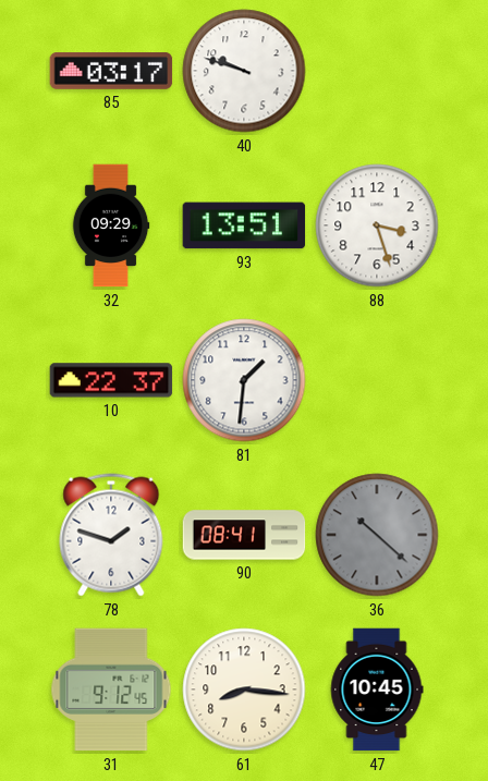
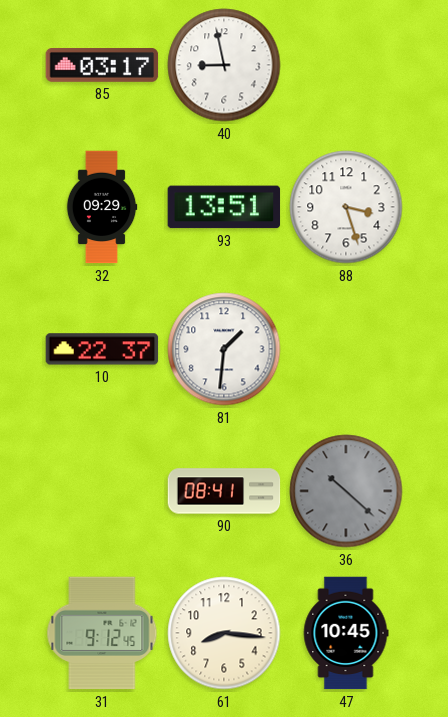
40: 9:48 -> 8:58
78: 1:48 -> none
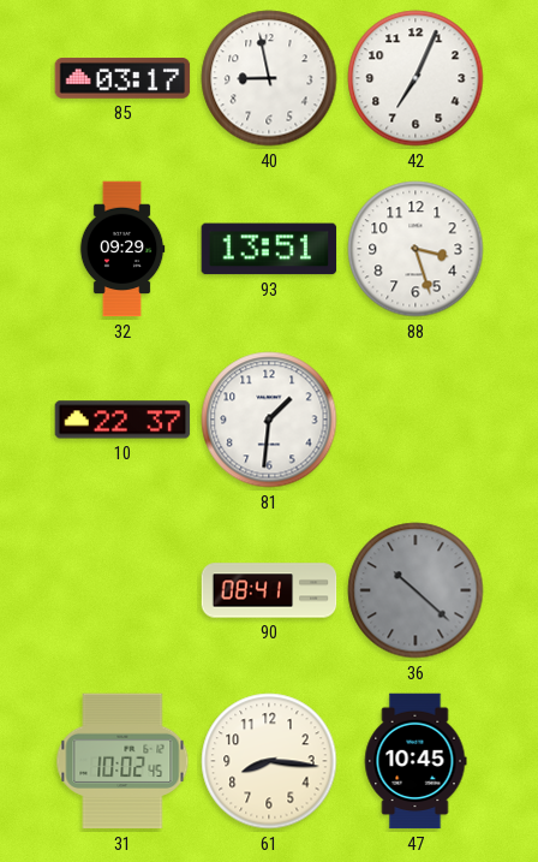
42: none -> 7:04
31: 9:12 -> 10:02
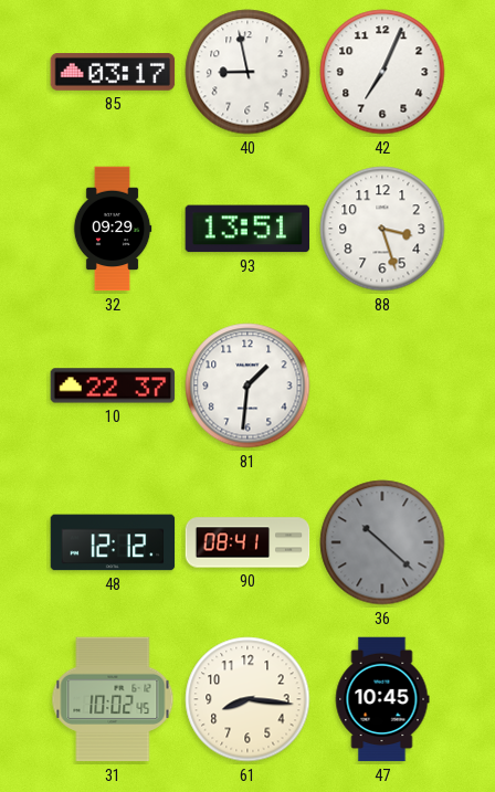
48: none -> 12:12
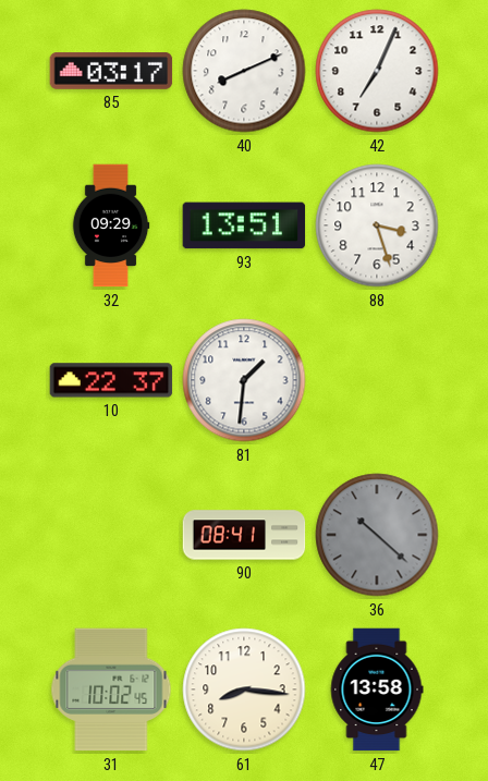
40: 8:58 -> 8:11
48: 12:12 -> none
47: 10:45 -> 13:58
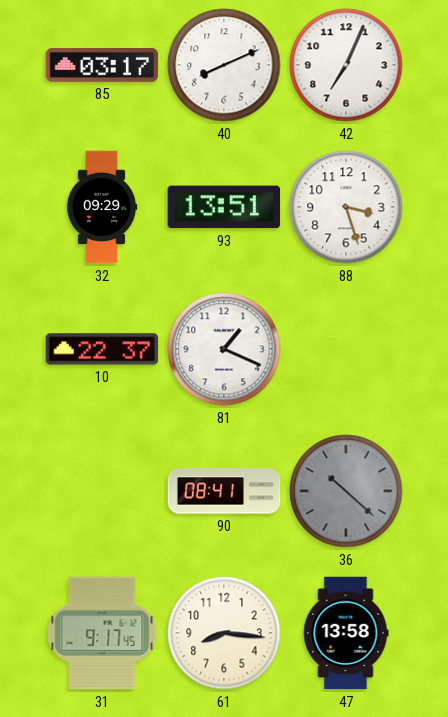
81: 1:31 -> 1:19
31: 10:02 -> 9:17
